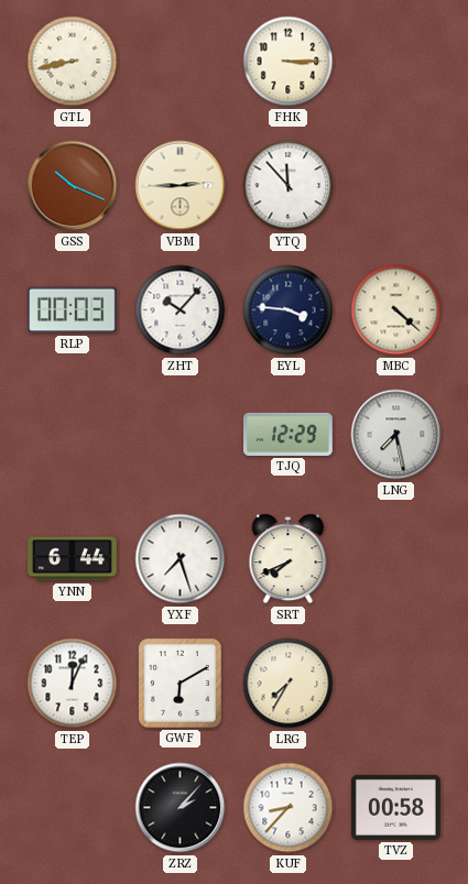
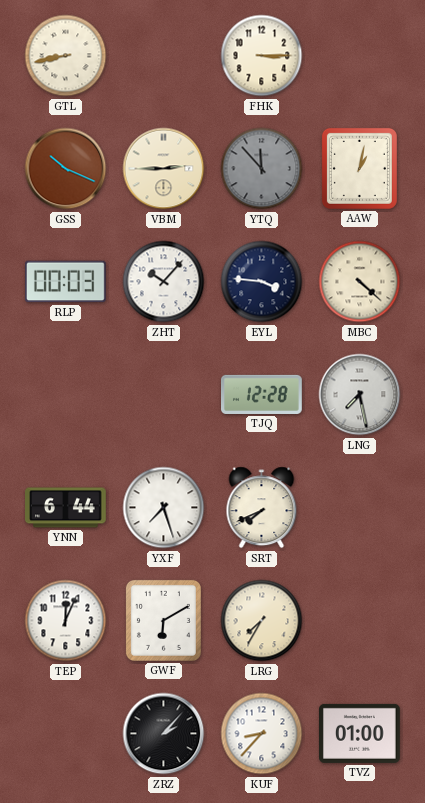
YTQ dial: white -> grey
AAW: none -> 1:02
TJQ: 12:29 -> 12:28
TVZ: 00:58 -> 01:00
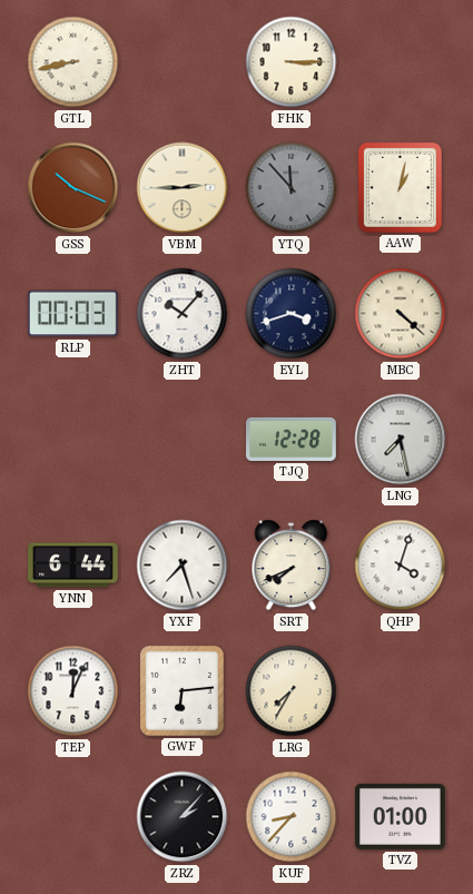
EYL: 3:46 -> 3:42
QHP: none -> 4:03
GWF: 6:10 -> 6:14
